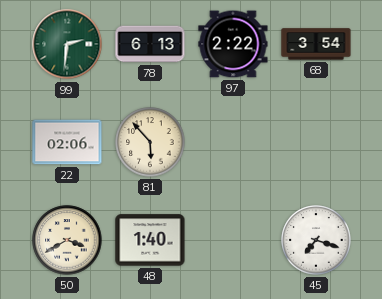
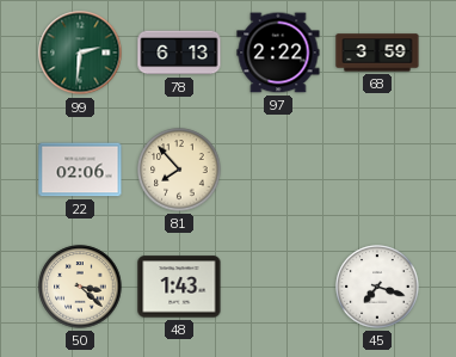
68: 3:54 -> 3:59
81: 5:53 -> 7:53
50: 3:40 -> 3:22
48: 1:40 -> 1:43
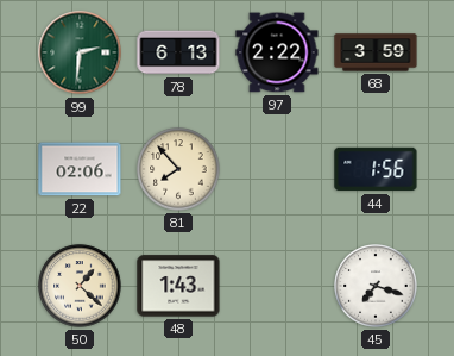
44: none -> 1:56
50: 3:22 -> 1:22
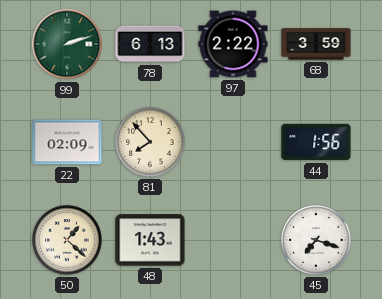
99: 2:31 -> 2:12
22: 02:06 -> 02:09
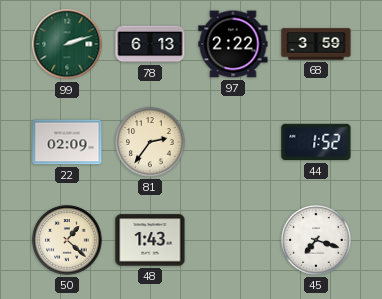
81: 7:53 -> 2:36
44: 1:56 -> 1:52
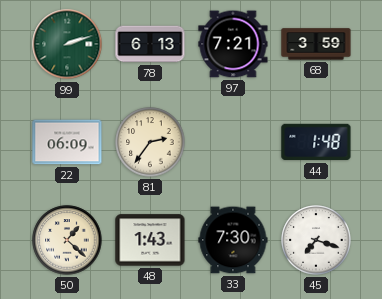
97: 2:22 -> 7:21
22: 02:09 -> 06:09
44: 1:52 -> 1:48
33: none -> 7:30
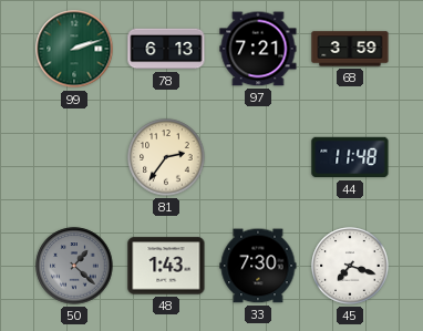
22: 06:09 -> none
44: 1:48 -> 11:48
50 dial: cream -> grey
